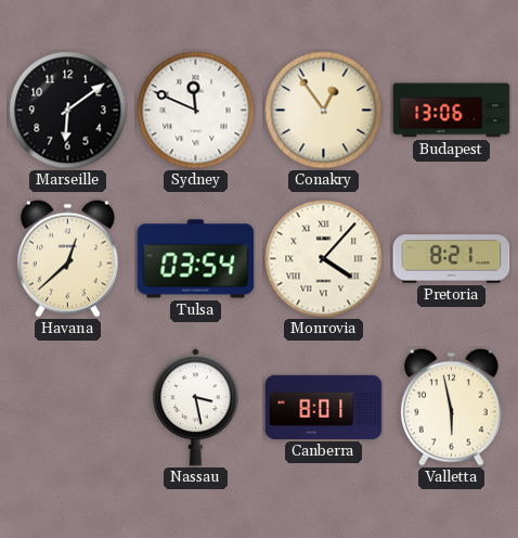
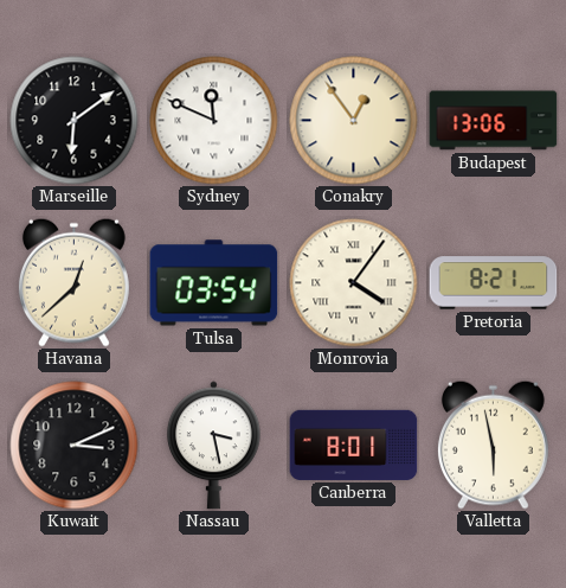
Monrovia: 4:07 -> 4:06
Kuwait: none -> 3:11
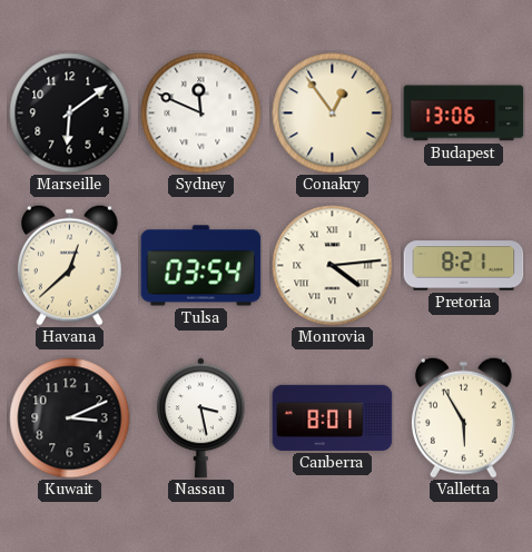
Monrovia: 4:06 -> 4:14
Valletta: 5:58 -> 5:55
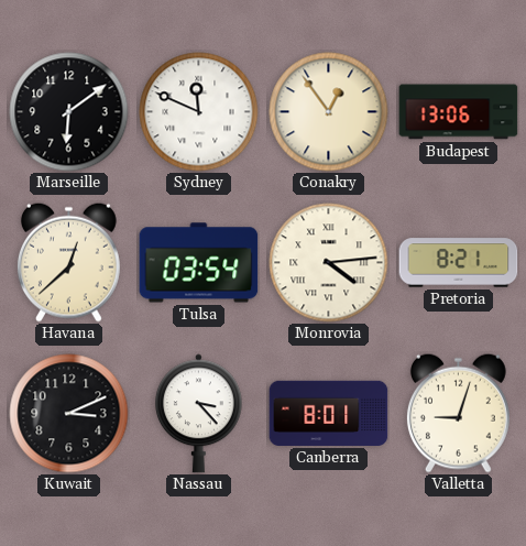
Nassau: 3:28 -> 3:23
Valletta: 5:55 -> 9:03
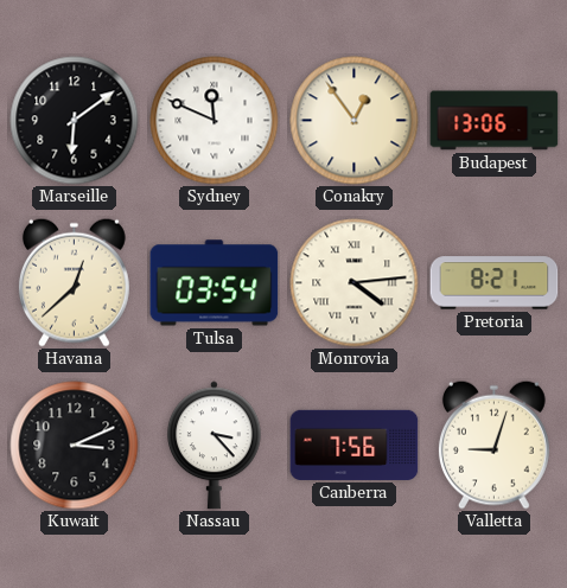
Canberra: 8:01 -> 7:56
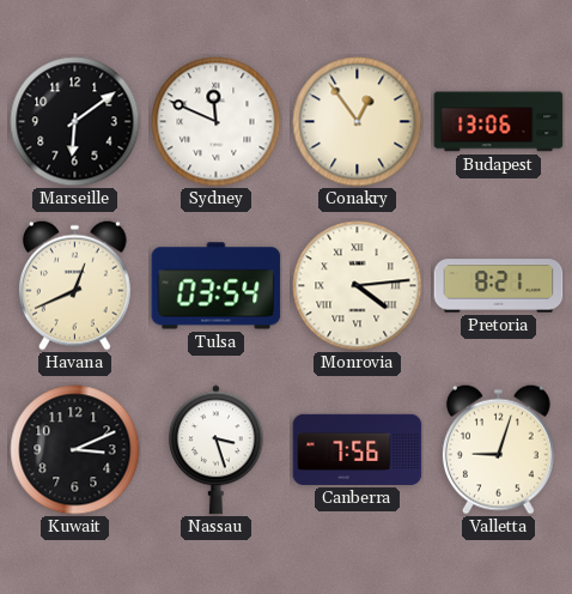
Havana: 12:38 -> 12:41
Nassau: 3:23 -> 3:27
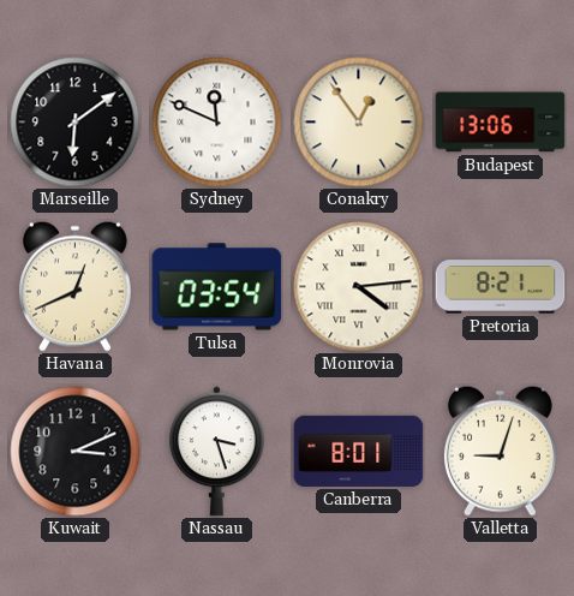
Canberra: 7:56 -> 8:01
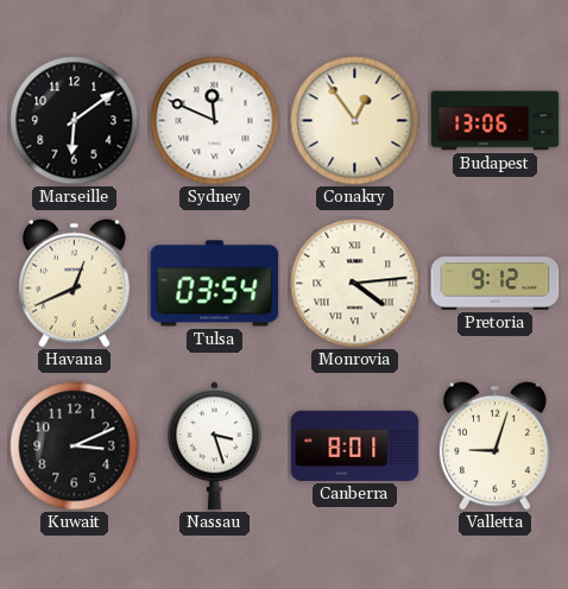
Pretoria: 8:21 -> 9:12
